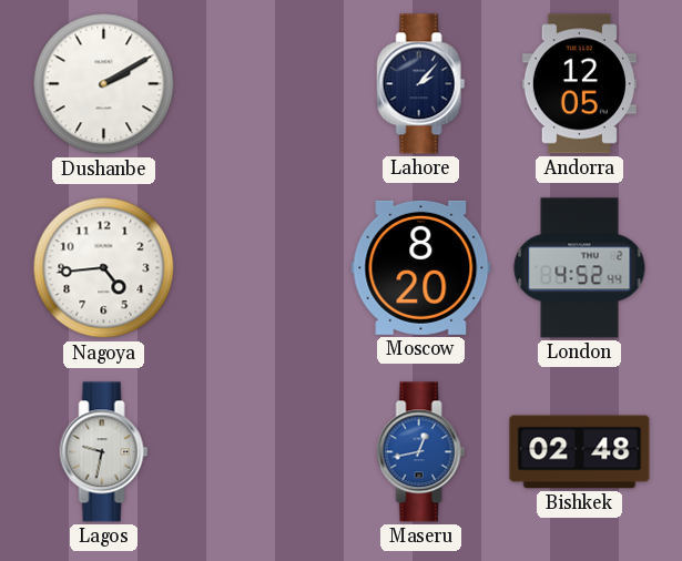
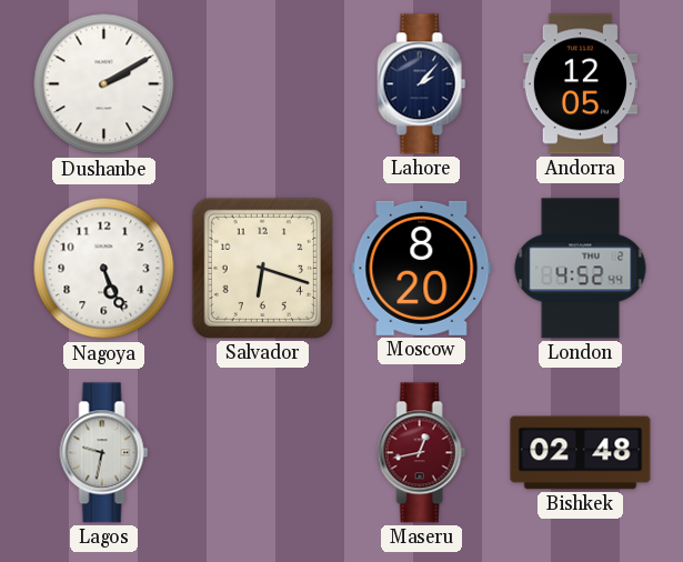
Nagoya: 4:44 -> 5:26
Salvador: none -> 6:18
Maseru dial: blue -> burgundy
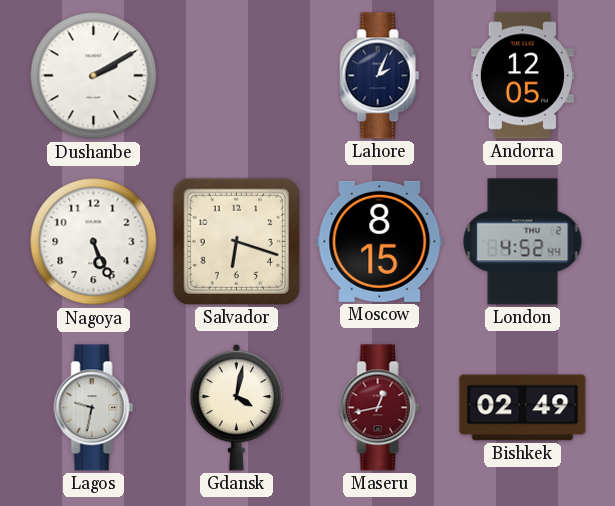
Lahore: 2:07 -> 2:04
Moscow: 8:20 -> 8:15
Gdansk: none -> 4:02
Bishkek: 02:48 -> 02:49
